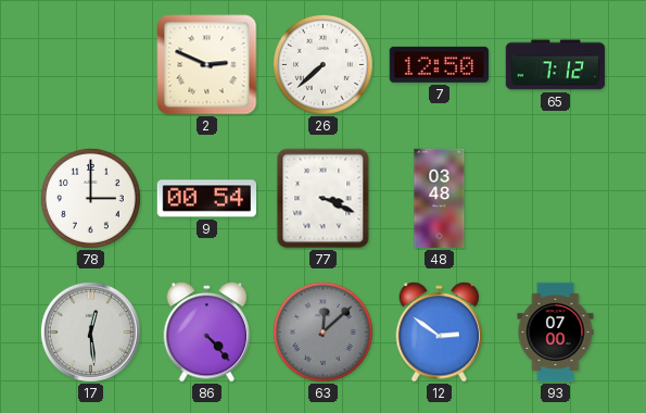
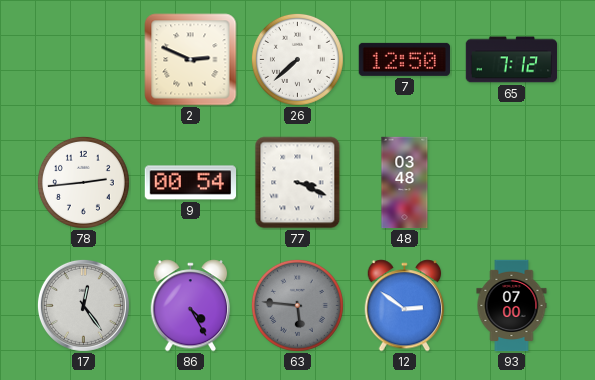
78: 3:00 -> 2:44
17: 12:29 -> 12:24
86: 4:23 -> 4:25
63: 12:08 -> 5:46
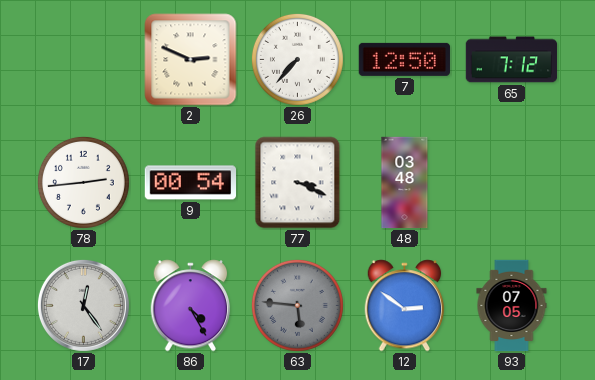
26: 7:38 -> 7:37
93: 07:00 -> 07:05
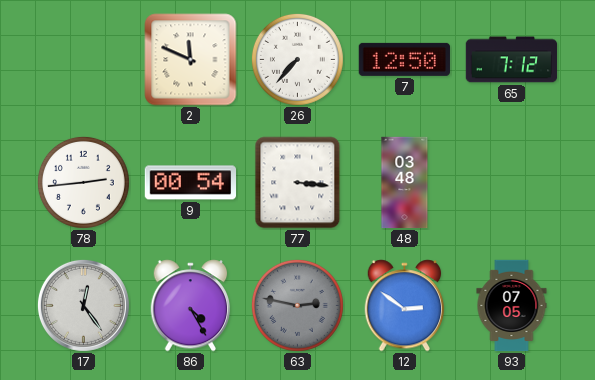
2: 2:49 -> 11:49
77: 3:19 -> 3:16
63: 5:46 -> 2:47
